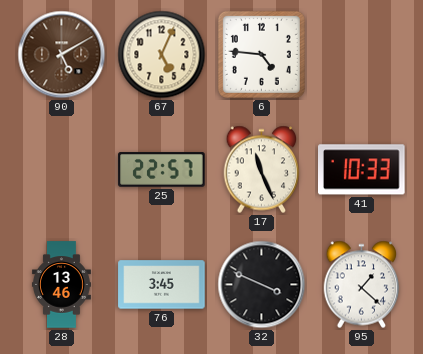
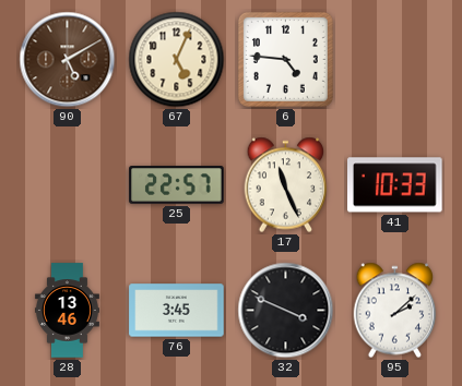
95: 1:22 -> 2:08
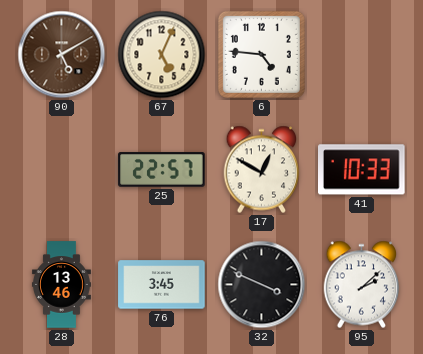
17: 11:26 -> 12:50
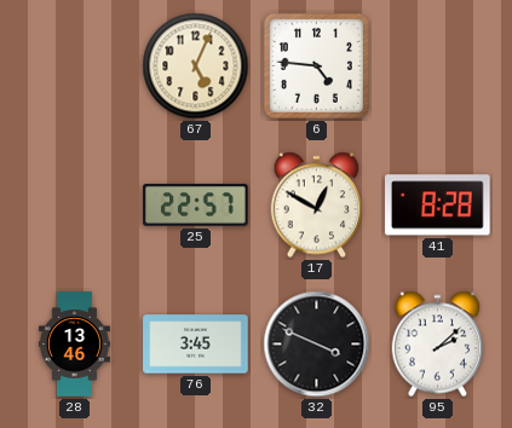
90: 5:10 -> none
41: 10:33 -> 8:28
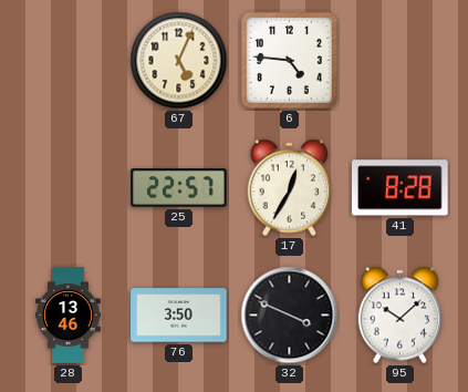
17: 12:50 -> 12:35
76: 3:45 -> 3:50
95: 2:08 -> 10:08
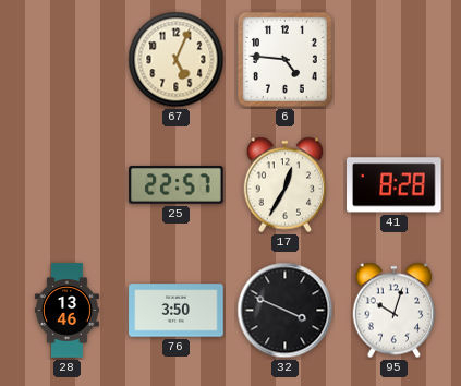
95: 10:08 -> 10:03
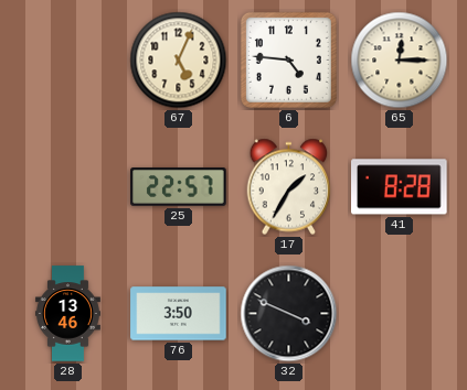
65: none -> 12:15
17: 12:35 -> 1:35
95: 10:03 -> none
